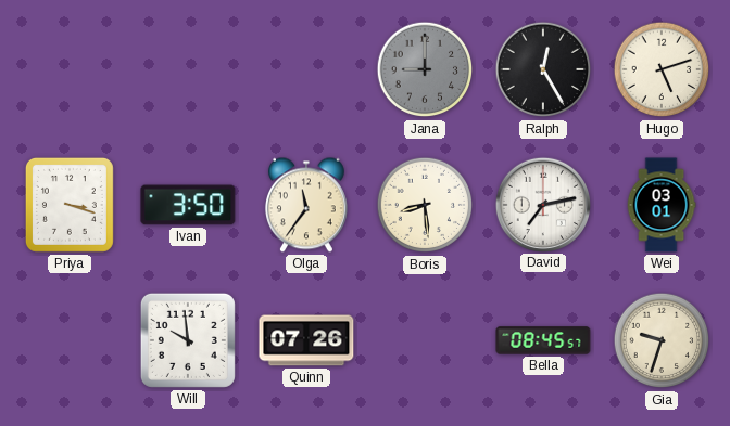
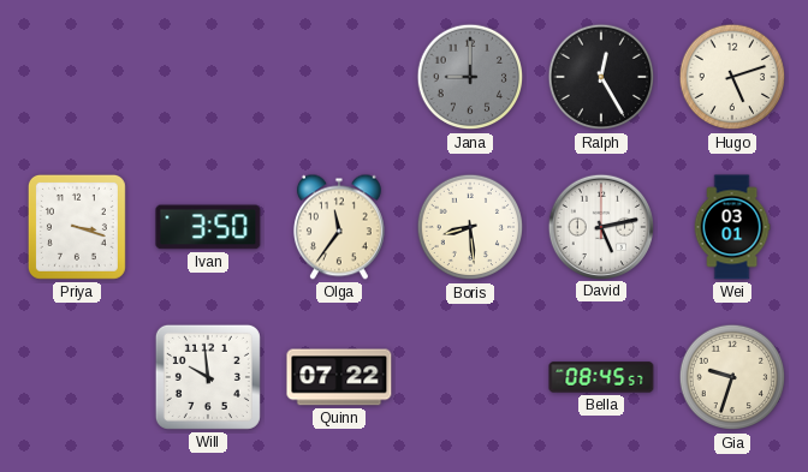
David: 7:13 -> 5:13
Quinn: 07:26 -> 07:22
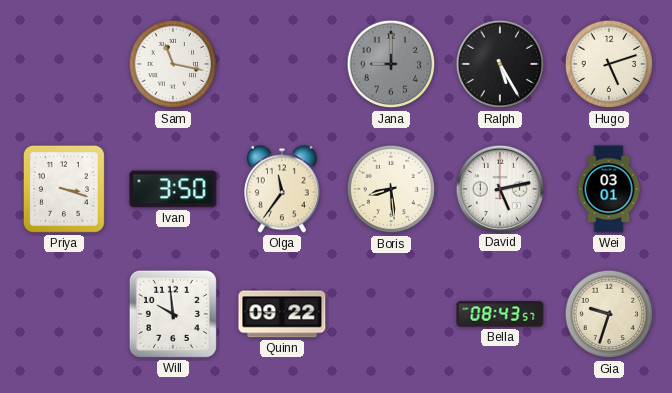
Sam: none -> 11:17
Ralph: 12:25 -> 5:25
Quinn: 07:22 -> 09:22
Bella: 08:45 -> 08:43
